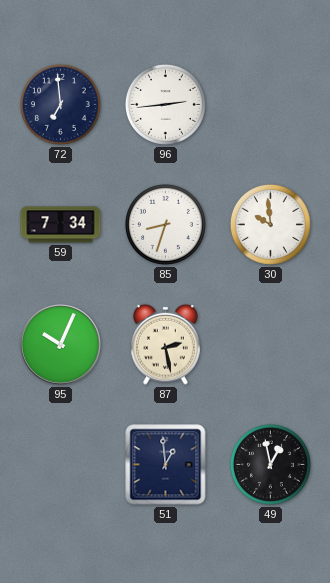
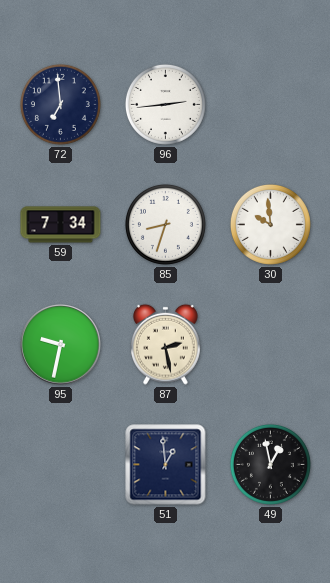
95: 10:04 -> 9:32
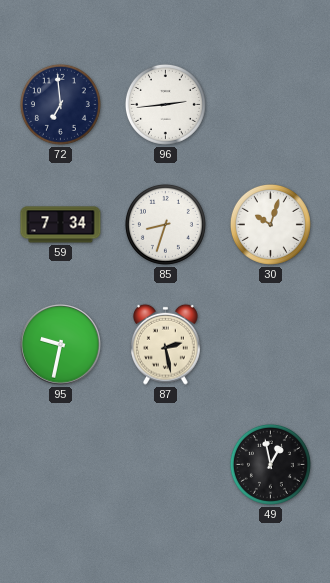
30: 9:59 -> 10:03
51: 12:59 -> none
